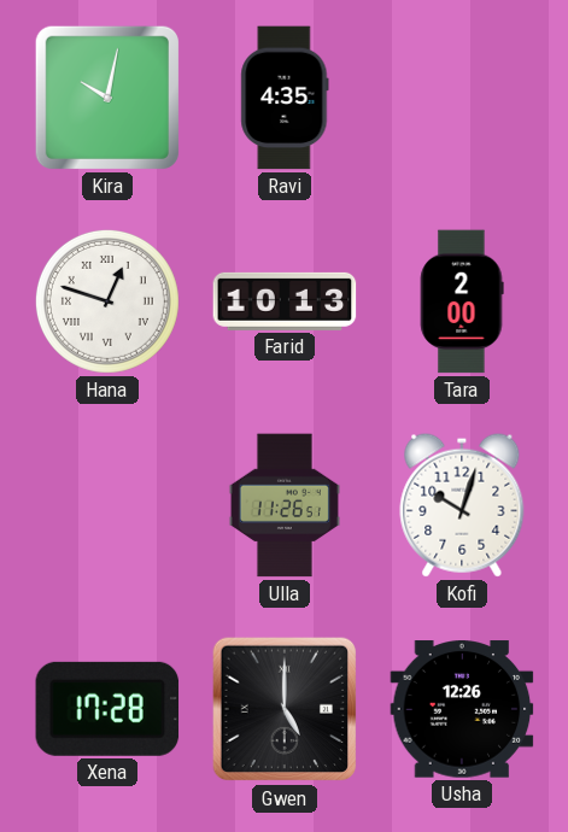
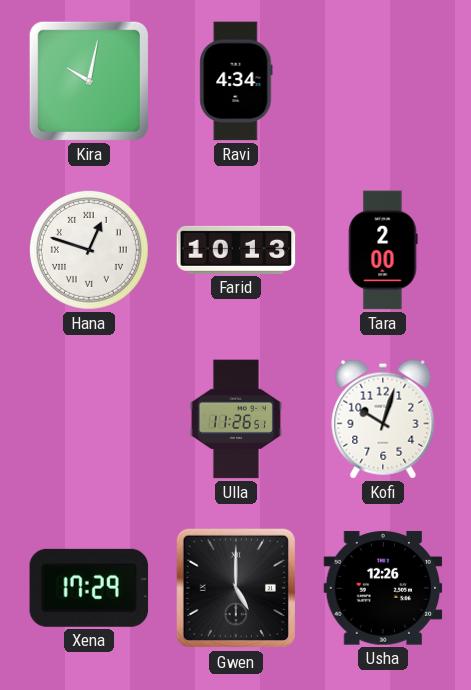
Ravi: 4:35 -> 4:34
Xena: 17:28 -> 17:29
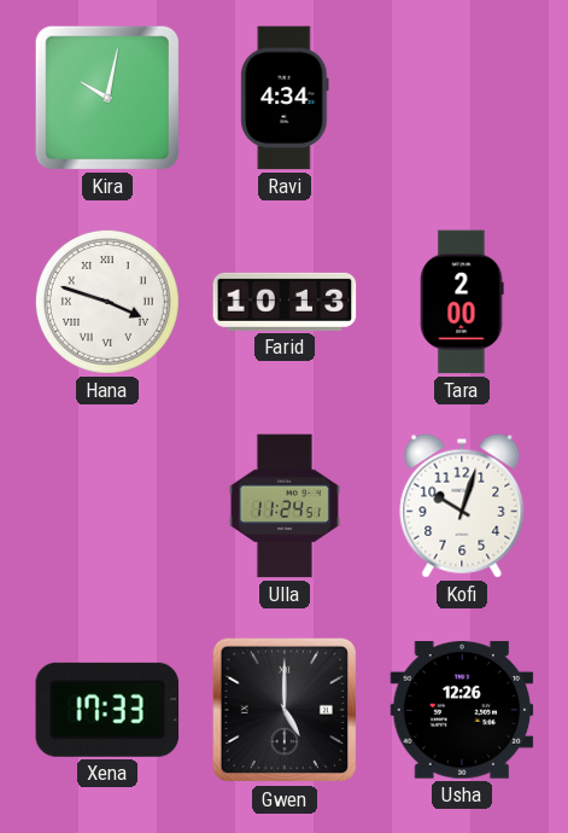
Hana: 12:48 -> 3:48
Ulla: 11:26 -> 11:24
Xena: 17:29 -> 17:33
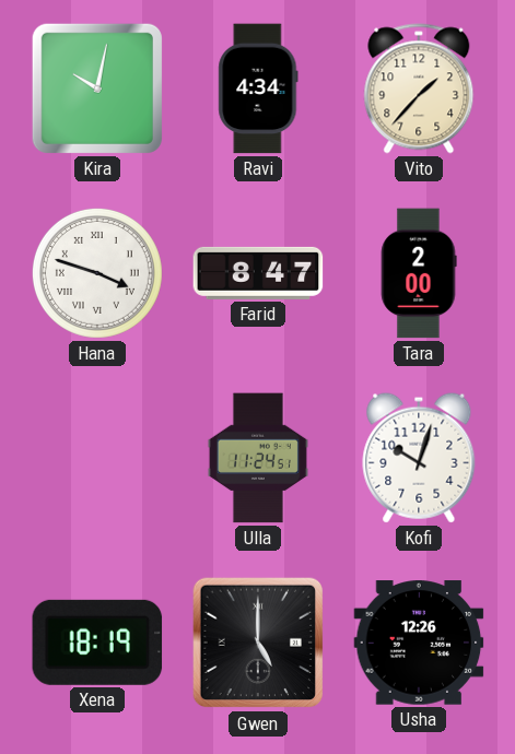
Vito: none -> 1:37
Farid: 10:13 -> 8:47
Xena: 17:33 -> 18:19
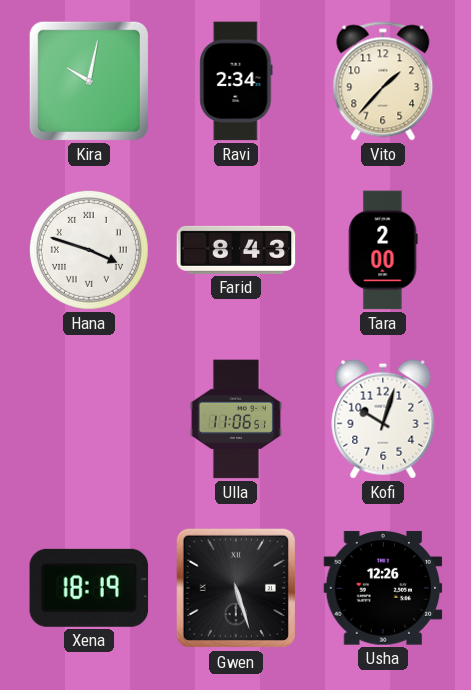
Ravi: 4:34 -> 2:34
Farid: 8:47 -> 8:43
Ulla: 11:24 -> 11:06
Gwen: 5:00 -> 5:27
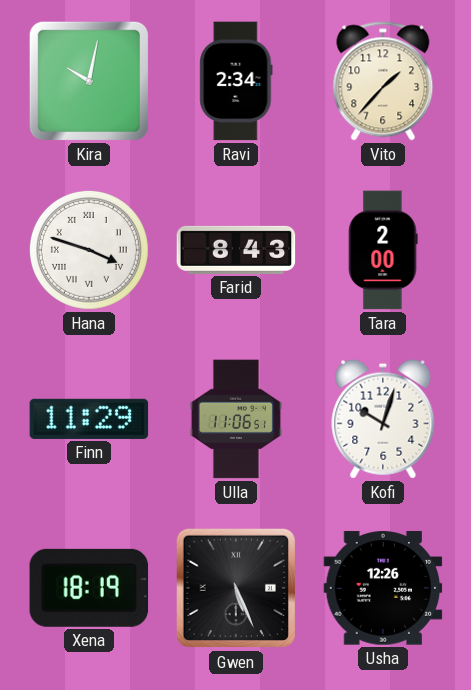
Finn: none -> 11:29
Gwen: 5:27 -> 5:26
